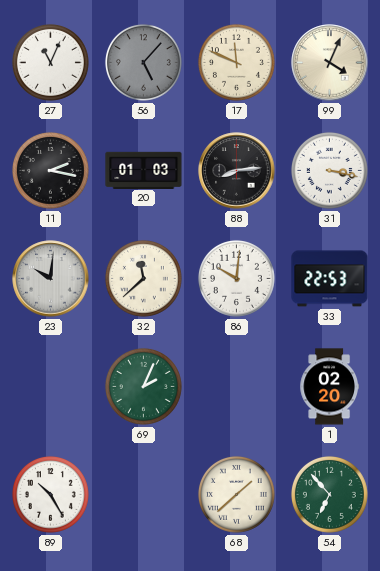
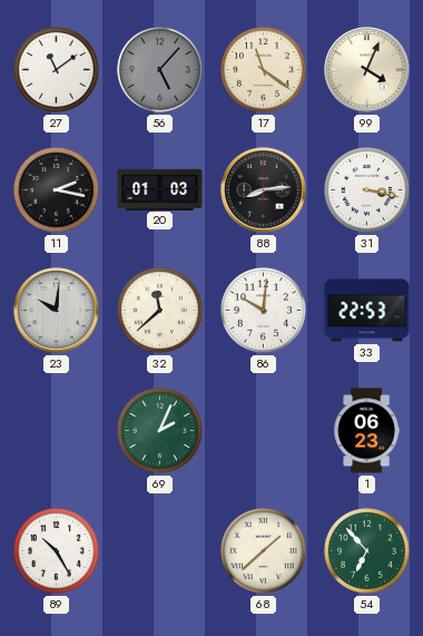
27: 11:04 -> 11:09
17: 11:49 -> 11:21
1: 02:20 -> 06:23
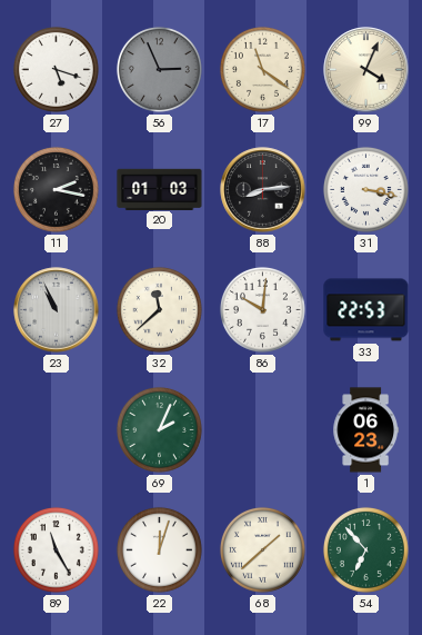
27: 11:09 -> 5:18
56: 5:07 -> 2:56
23: 10:01 -> 10:56
89: 10:25 -> 11:25
22: none -> 12:03
